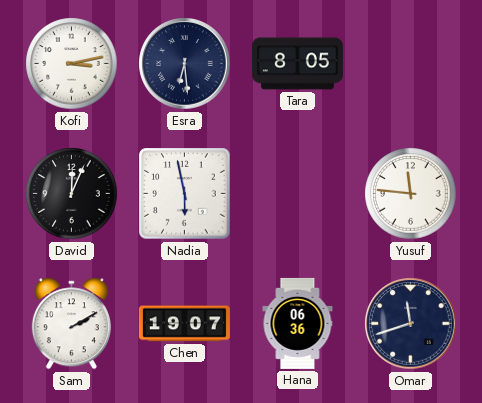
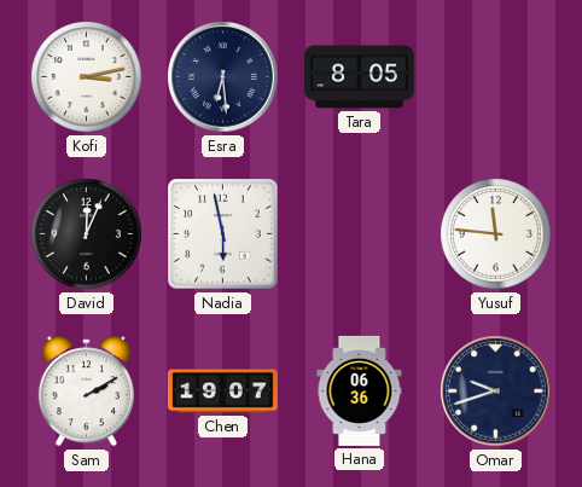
Omar: 11:42 -> 9:42
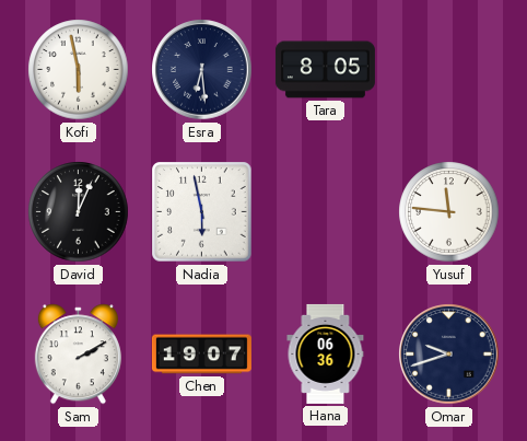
Kofi: 3:13 -> 5:58
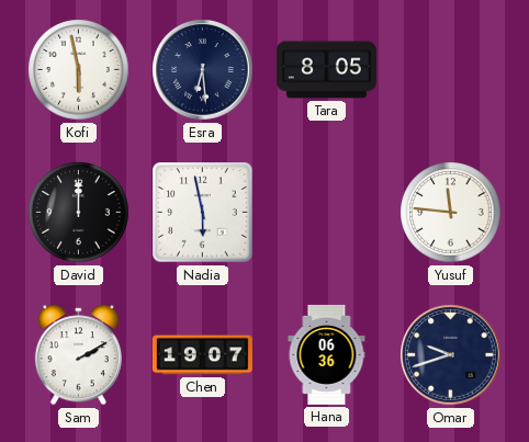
David: 12:04 -> 12:00
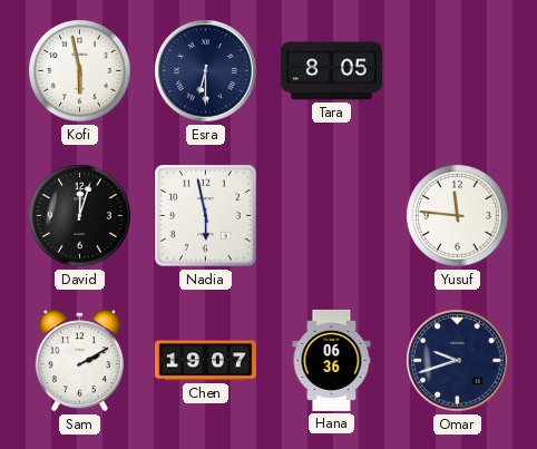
Esra: 6:29 -> 6:30
David: 12:00 -> 12:03
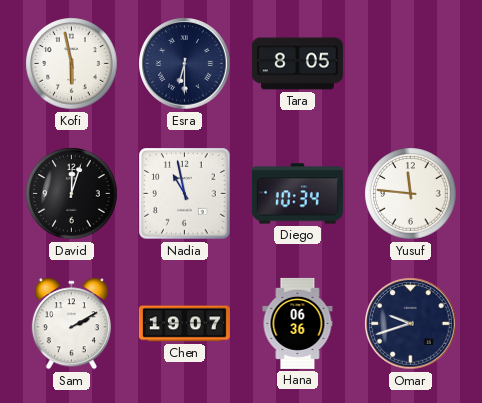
Nadia: 5:58 -> 10:58
Diego: none -> 10:34
